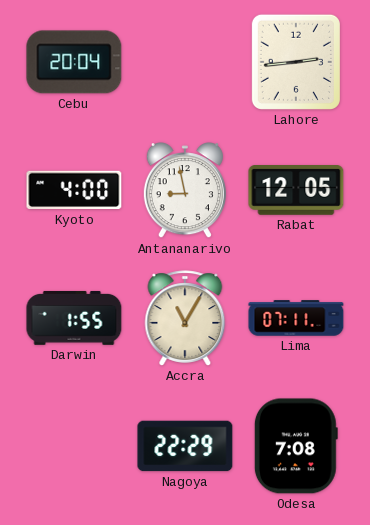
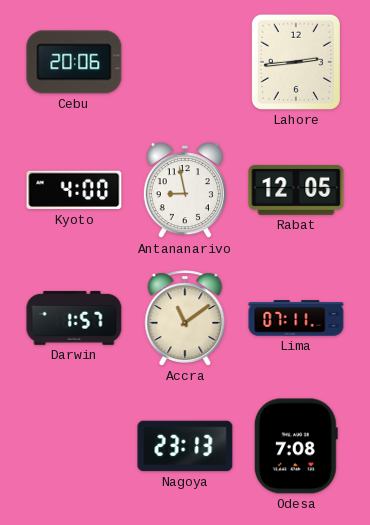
Cebu: 20:04 -> 20:06
Darwin: 1:55 -> 1:57
Accra: 11:05 -> 11:09
Nagoya: 22:29 -> 23:13
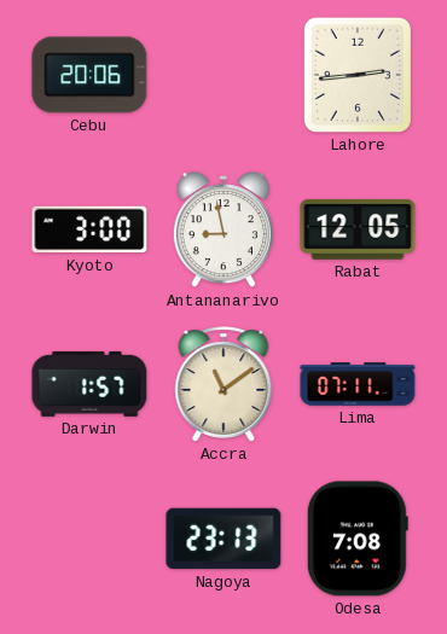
Kyoto: 4:00 -> 3:00
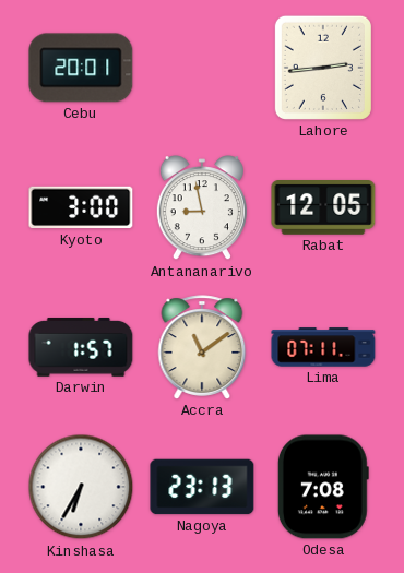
Cebu: 20:06 -> 20:01
Kinshasa: none -> 6:35
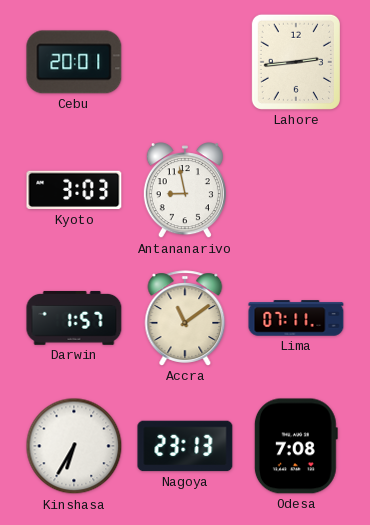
Kyoto: 3:00 -> 3:03
Rabat: 12:05 -> none
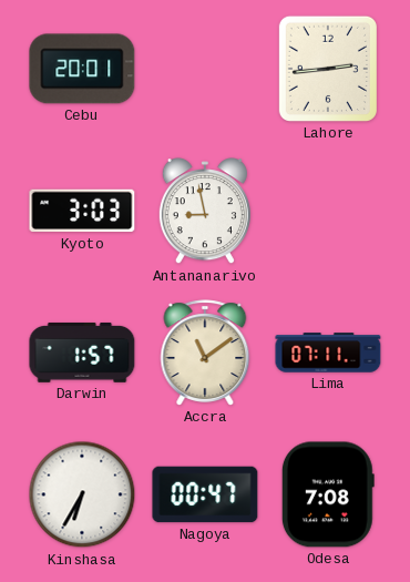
Nagoya: 23:13 -> 00:47
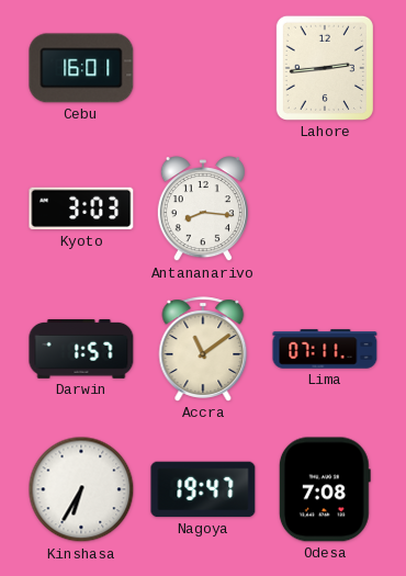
Cebu: 20:01 -> 16:01
Antananarivo: 8:58 -> 8:16
Nagoya: 00:47 -> 19:47
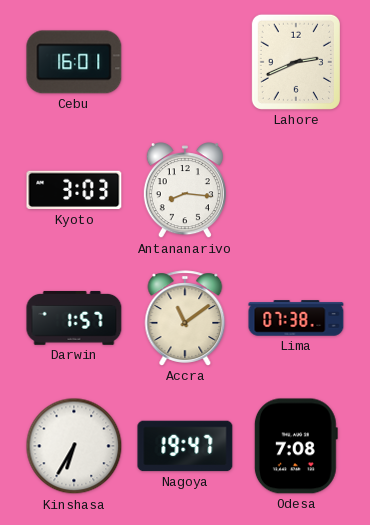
Lahore: 2:44 -> 2:41
Lima: 07:11 -> 07:38
